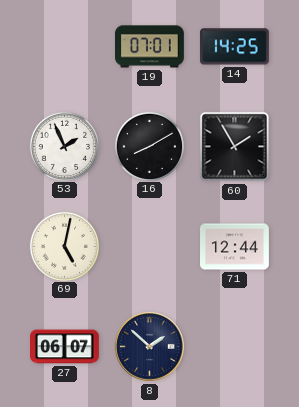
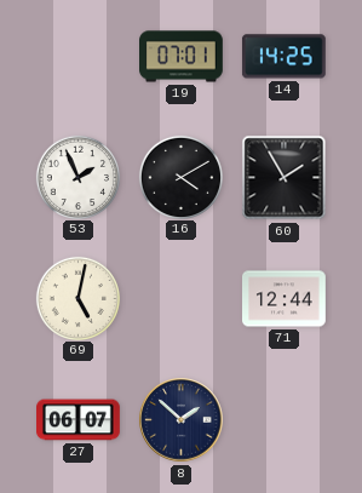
16: 8:10 -> 4:10
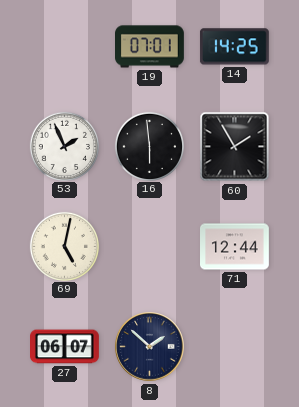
16: 4:10 -> 5:59
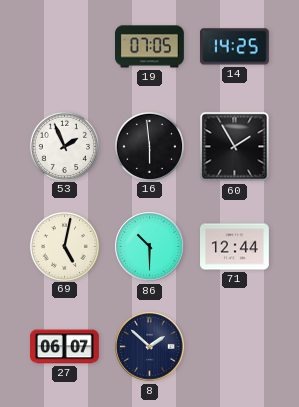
19: 07:01 -> 07:05
86: none -> 10:30
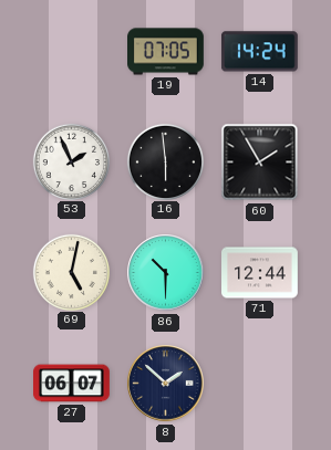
14: 14:25 -> 14:24
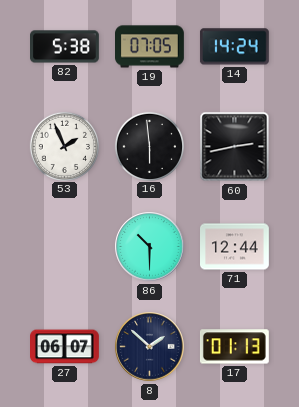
82: none -> 5:38
60: 1:55 -> 2:43
69: 5:02 -> none
17: none -> 01:13
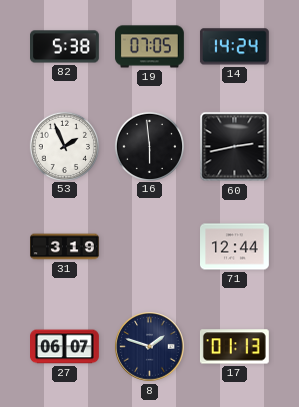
31: none -> 3:19
86: 10:30 -> none
8: 1:52 -> 1:48
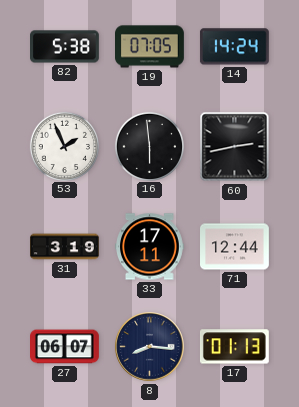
33: none -> 17:11
8: 1:48 -> 8:16
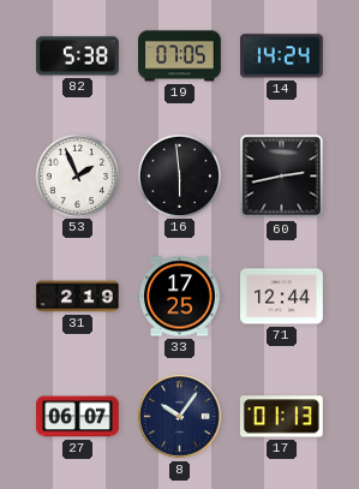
31: 3:19 -> 2:19
33: 17:11 -> 17:25
8: 8:16 -> 10:06
